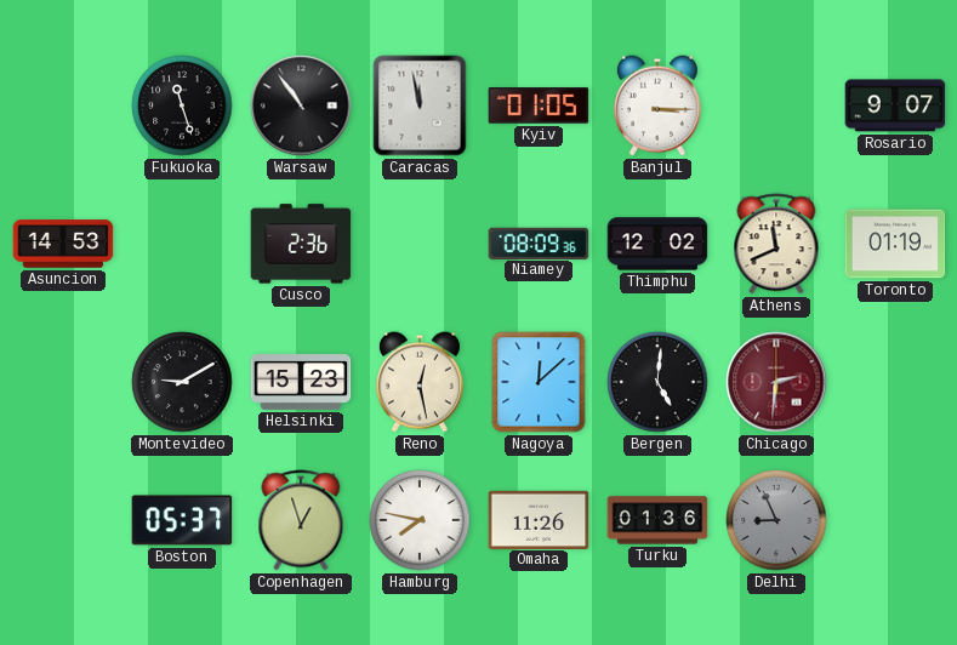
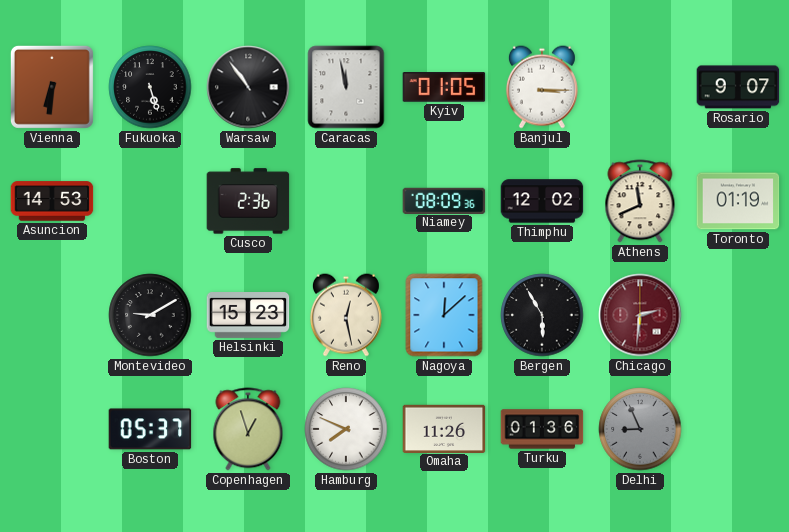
Vienna: none -> 6:31
Fukuoka: 11:27 -> 5:27
Bergen: 5:01 -> 5:55
Hamburg: 7:47 -> 7:49
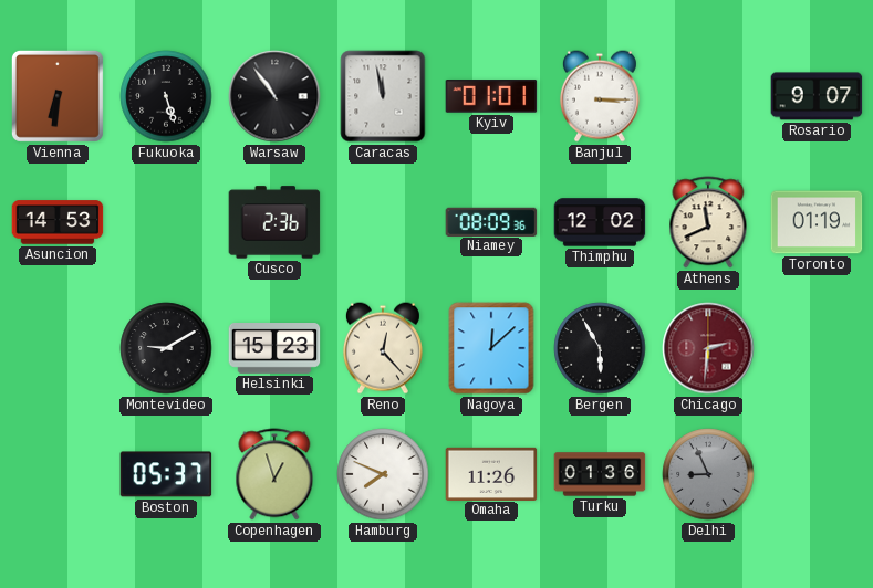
Kyiv: 01:05 -> 01:01
Reno: 12:28 -> 12:23
